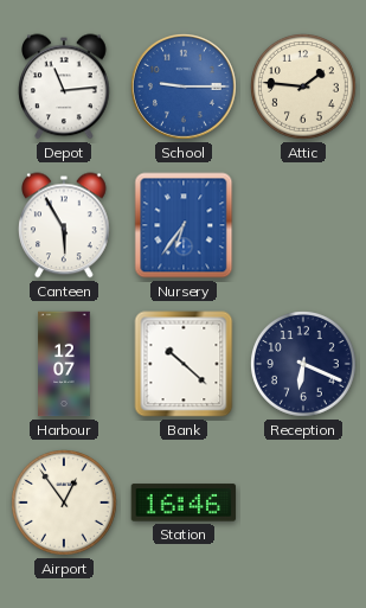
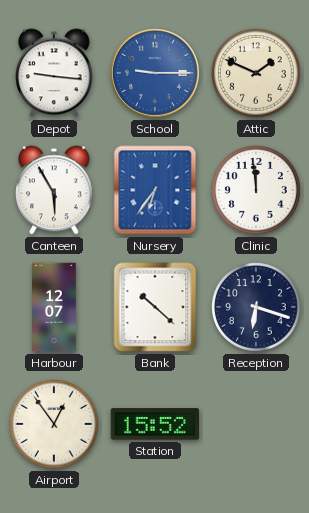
Depot: 11:14 -> 9:16
Attic: 1:46 -> 1:49
Clinic: none -> 11:59
Reception: 6:19 -> 6:18
Station: 16:46 -> 15:52
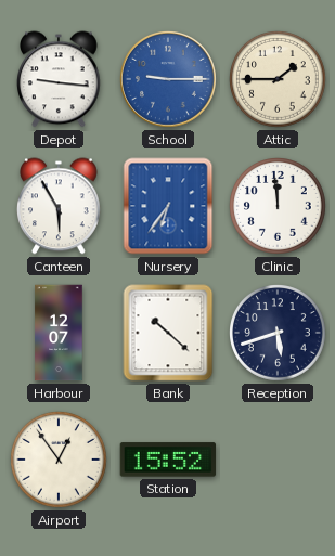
Attic: 1:49 -> 1:45
Reception: 6:18 -> 5:42
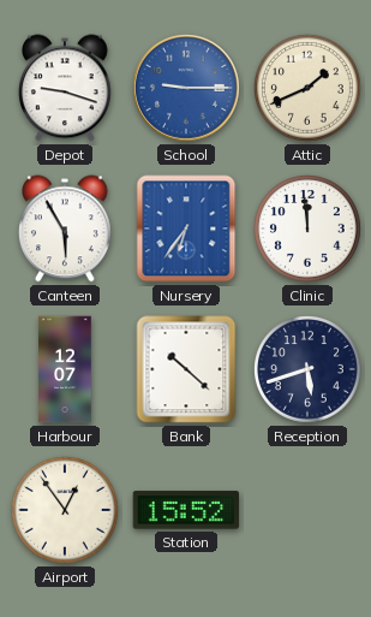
Depot: 9:16 -> 9:18
Attic: 1:45 -> 1:41
